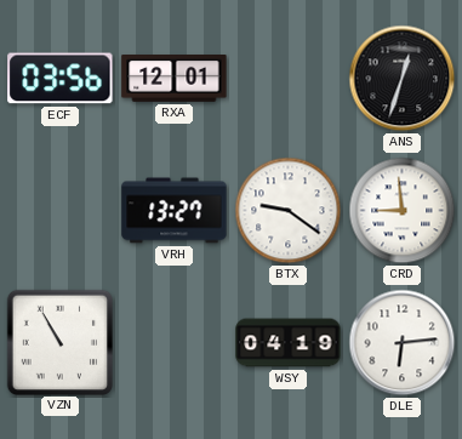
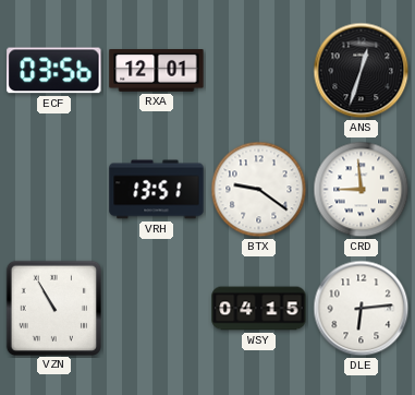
VRH: 13:27 -> 13:51
WSY: 04:19 -> 04:15
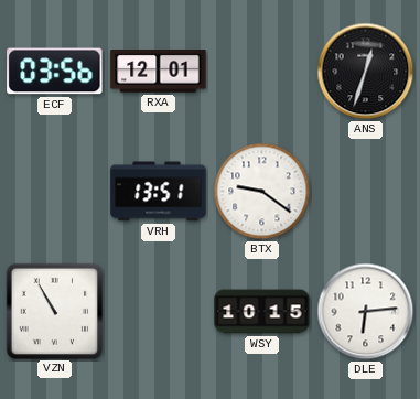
CRD: 8:59 -> none
WSY: 04:15 -> 10:15
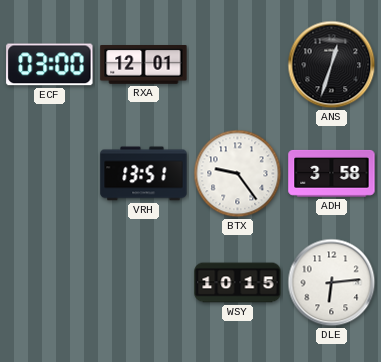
ECF: 03:56 -> 03:00
BTX: 9:21 -> 9:24
ADH: none -> 3:58
VZN: 10:55 -> none
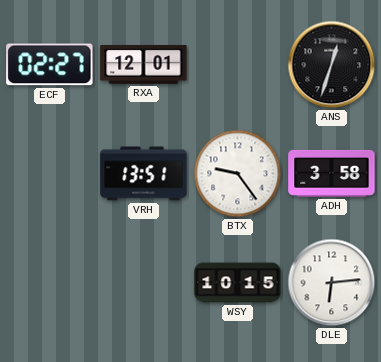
ECF: 03:00 -> 02:27
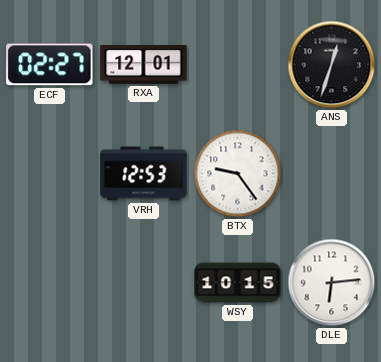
VRH: 13:51 -> 12:53
ADH: 3:58 -> none
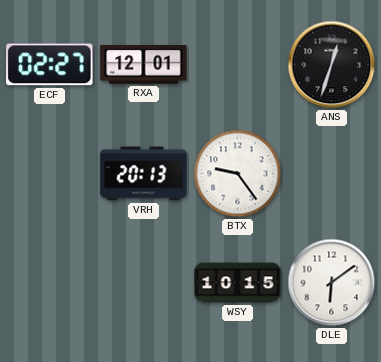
VRH: 12:53 -> 20:13
DLE: 6:14 -> 6:09
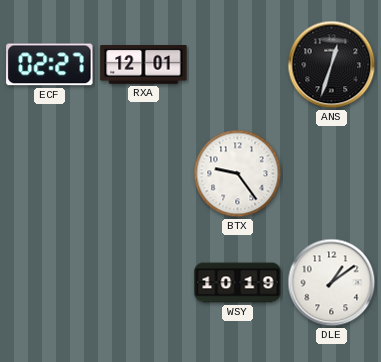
VRH: 20:13 -> none
WSY: 10:15 -> 10:19
DLE: 6:09 -> 1:09
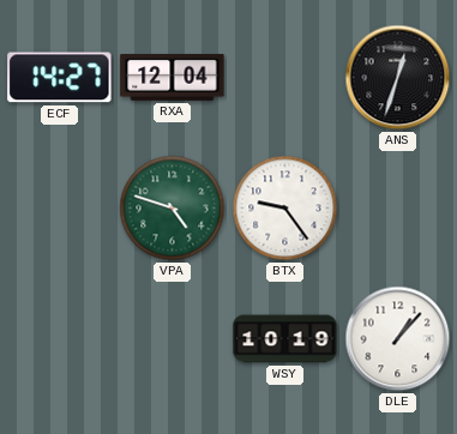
ECF: 02:27 -> 14:27
RXA: 12:01 -> 12:04
VPA: none -> 4:48
DLE: 1:09 -> 1:07
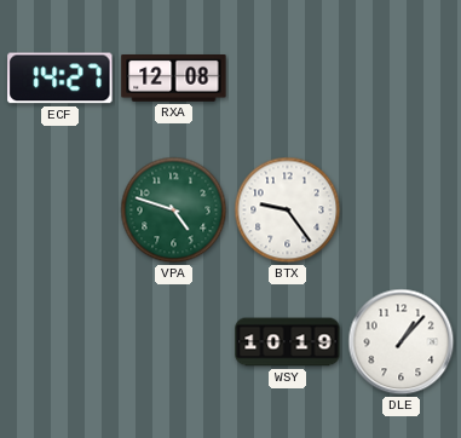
RXA: 12:04 -> 12:08
ANS: 12:33 -> none
